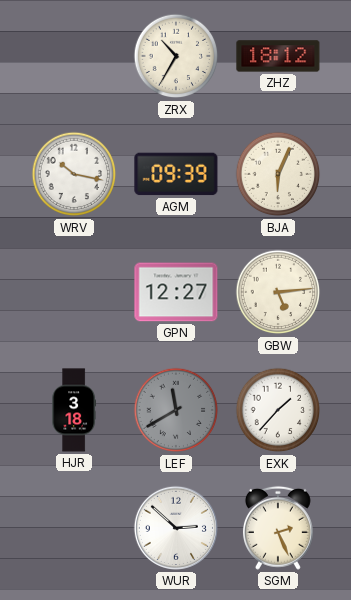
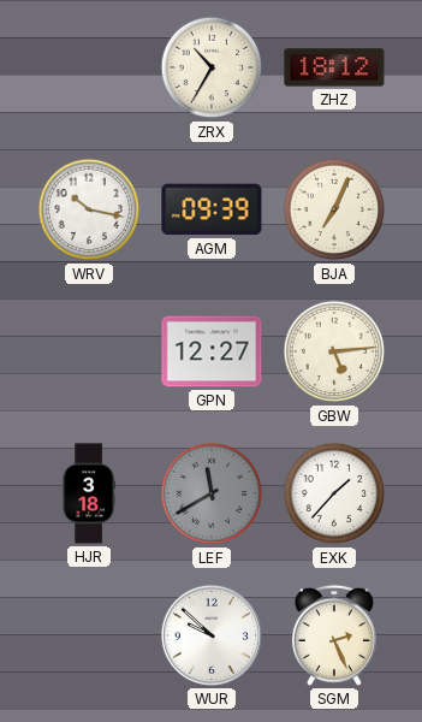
BJA: 6:04 -> 7:04
WUR: 2:52 -> 9:52
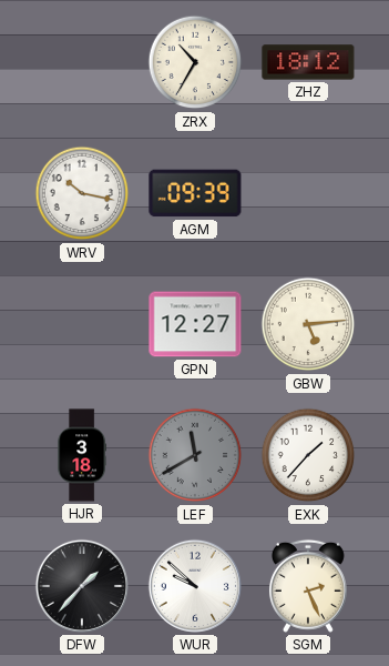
BJA: 7:04 -> none
DFW: none -> 1:37
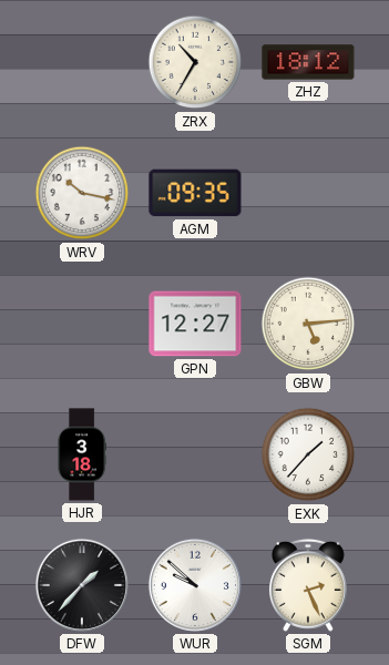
AGM: 09:39 -> 09:35
LEF: 11:40 -> none
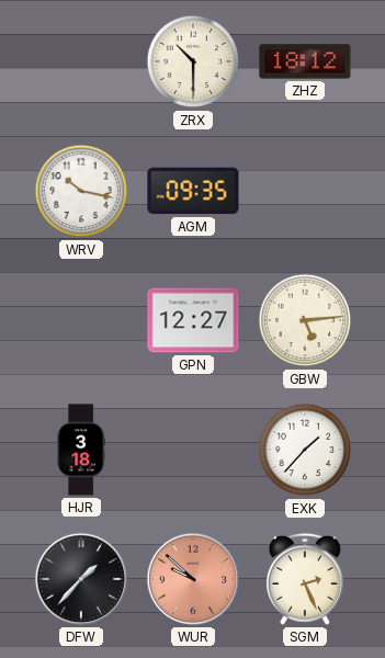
ZRX: 10:35 -> 10:30
WUR dial: white -> salmon
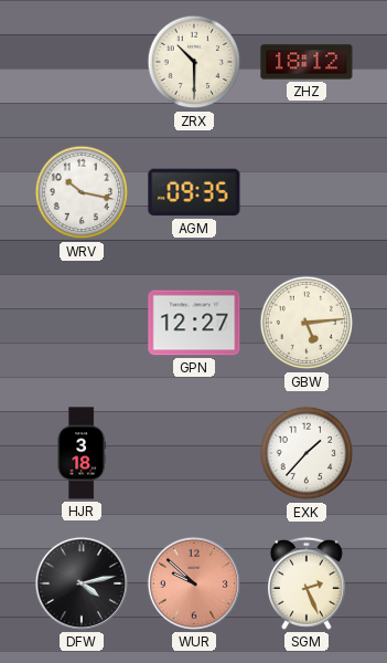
DFW: 1:37 -> 4:13
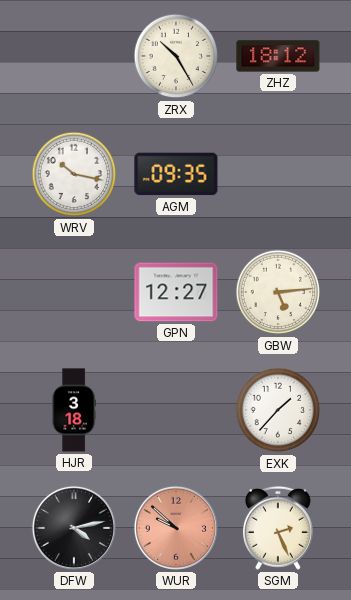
ZRX: 10:30 -> 10:25
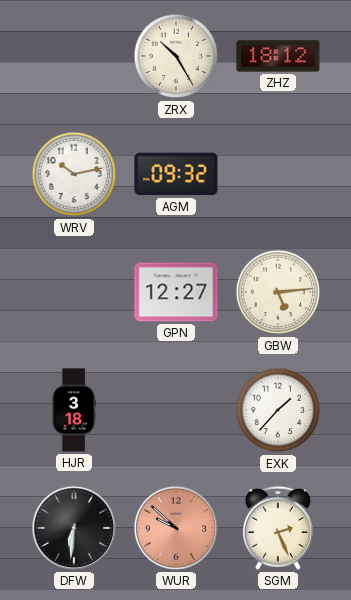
WRV: 10:17 -> 10:13
AGM: 09:35 -> 09:32
DFW: 4:13 -> 6:31
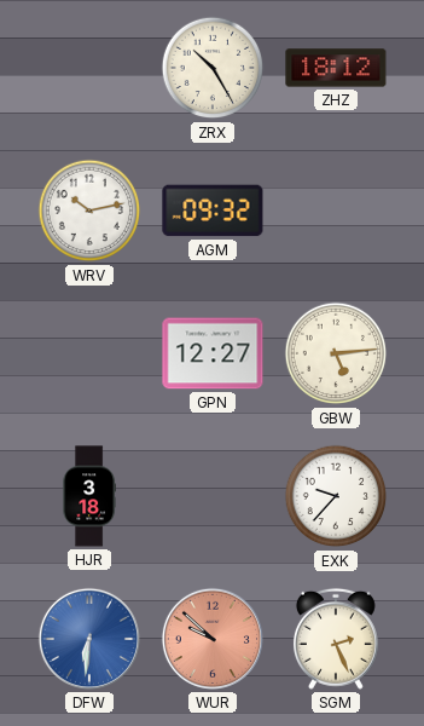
EXK: 1:37 -> 9:37
DFW dial: black -> blue
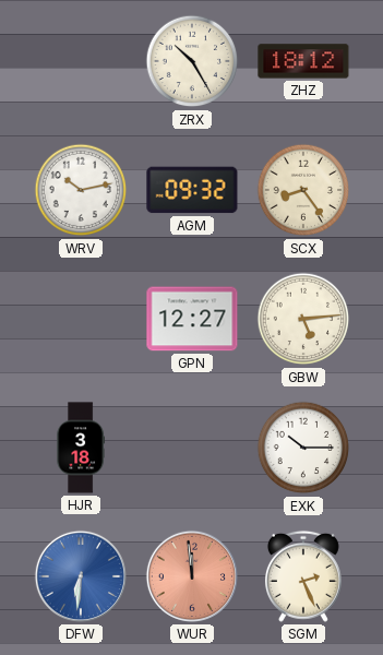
SCX: none -> 8:24
EXK: 9:37 -> 10:15
WUR: 9:52 -> 11:59
